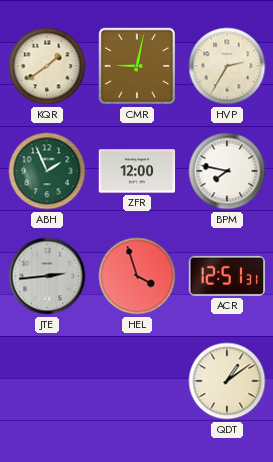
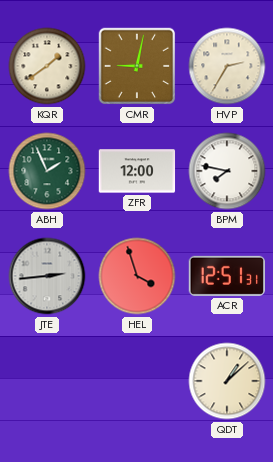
QDT: 1:09 -> 1:08
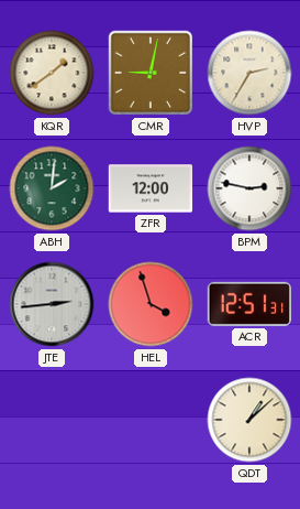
ABH: 1:56 -> 2:01
BPM: 7:47 -> 2:47
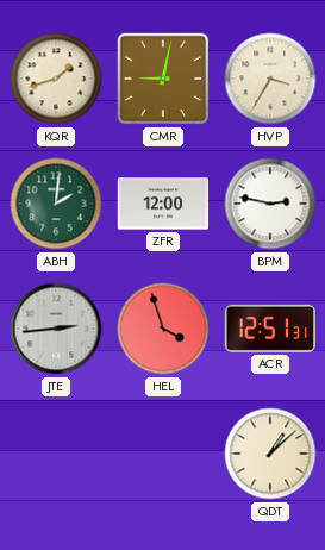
KQR: 1:39 -> 1:42
HVP: 2:35 -> 3:35
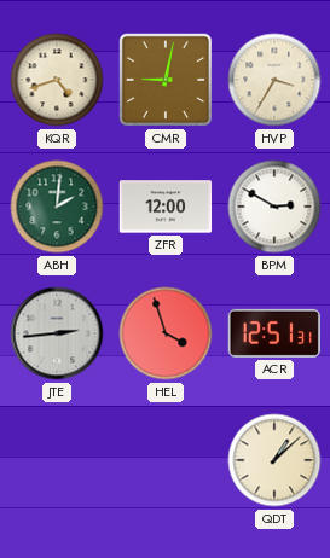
KQR: 1:42 -> 4:42
BPM: 2:47 -> 2:50
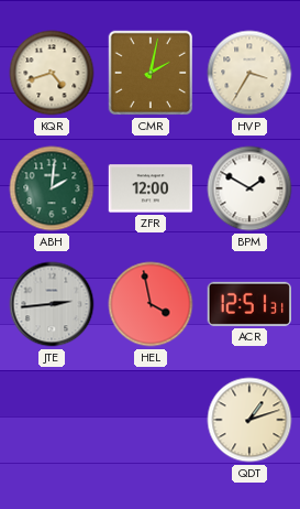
CMR: 9:02 -> 2:02
BPM: 2:50 -> 1:50
HEL: 3:57 -> 3:58
QDT: 1:08 -> 1:12
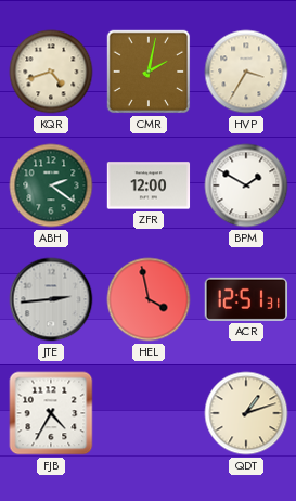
ABH: 2:01 -> 2:21
FJB: none -> 4:35
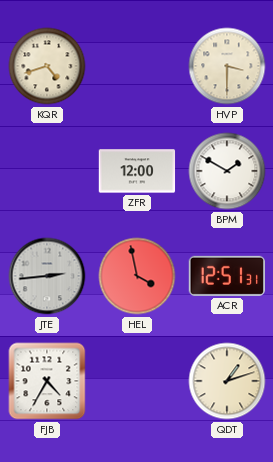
CMR: 2:02 -> none
HVP: 3:35 -> 3:30
ABH: 2:21 -> none
